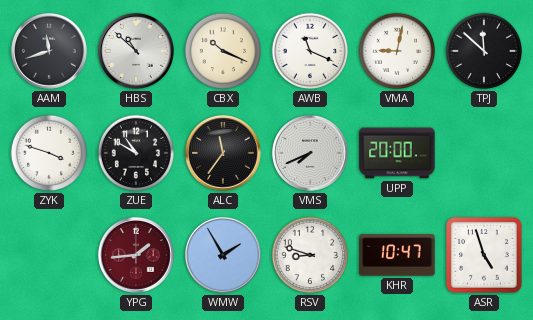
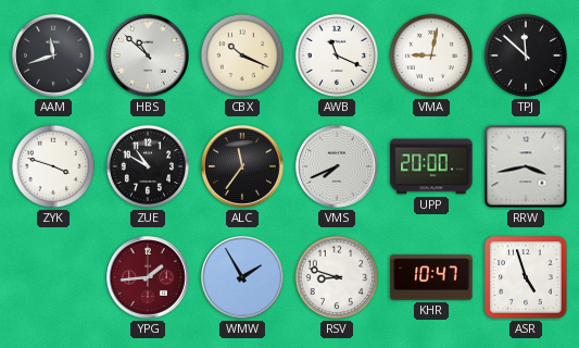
RRW: none -> 3:43
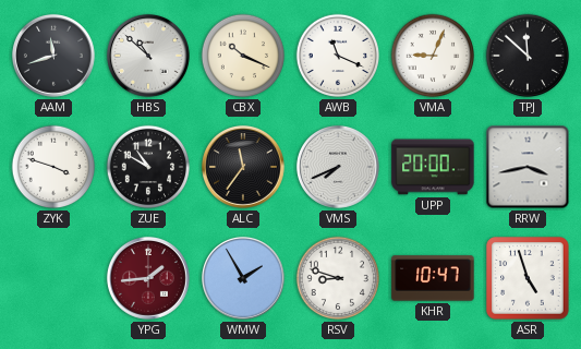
VMA: 9:02 -> 9:04
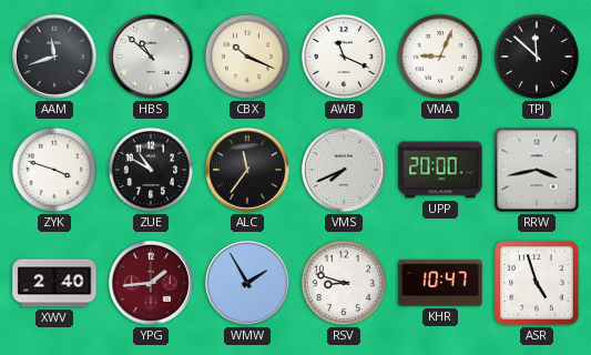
XWV: none -> 2:40
